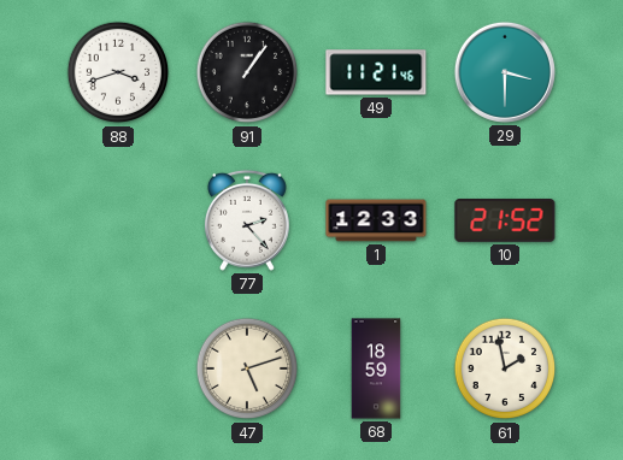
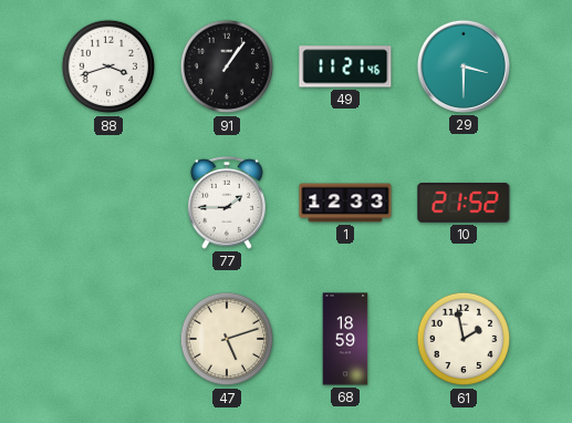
77: 2:23 -> 1:45
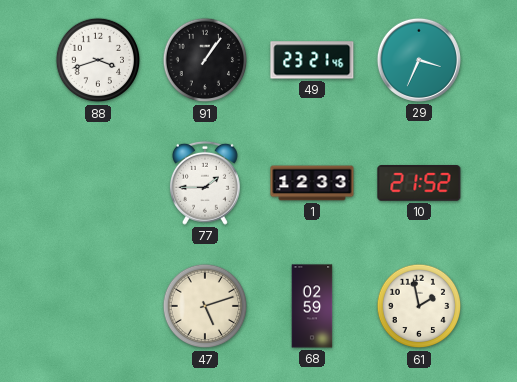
49: 11:21 -> 23:21
29: 3:30 -> 3:34
68: 18:59 -> 02:59
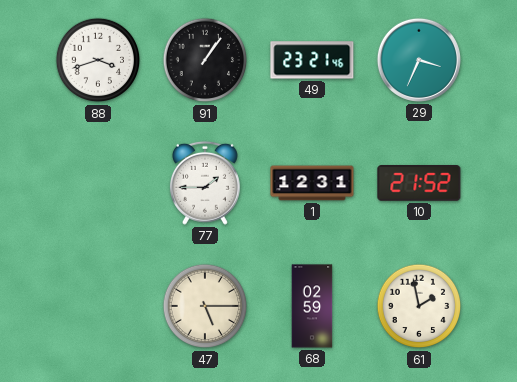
1: 12:33 -> 12:31
47: 5:12 -> 5:15
